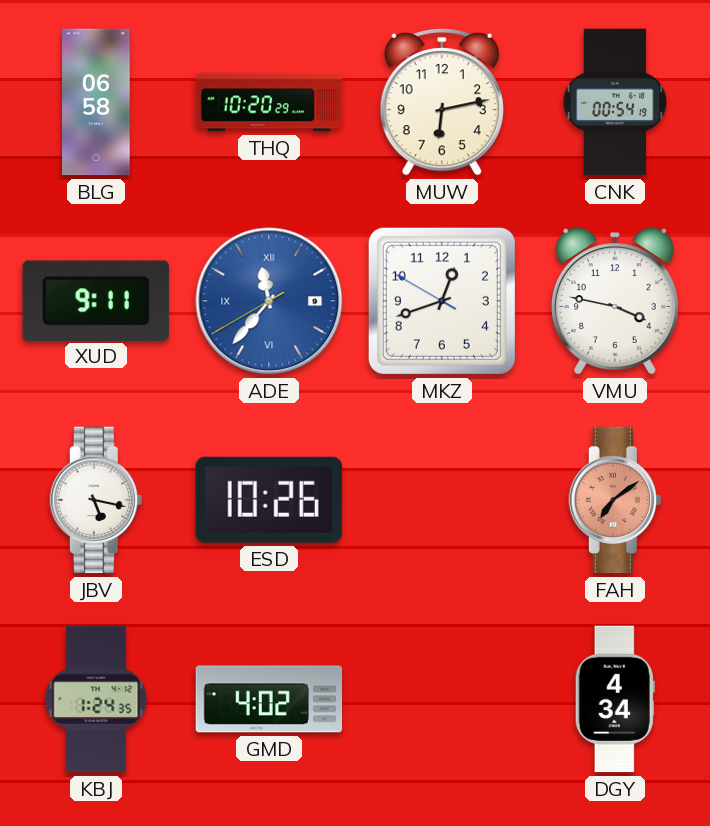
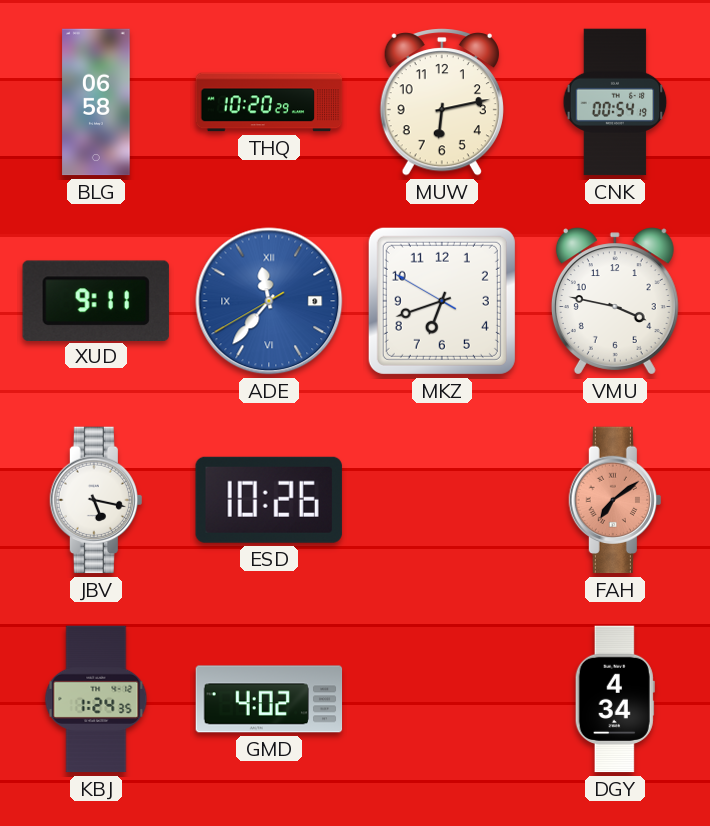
MKZ: 12:41 -> 6:41
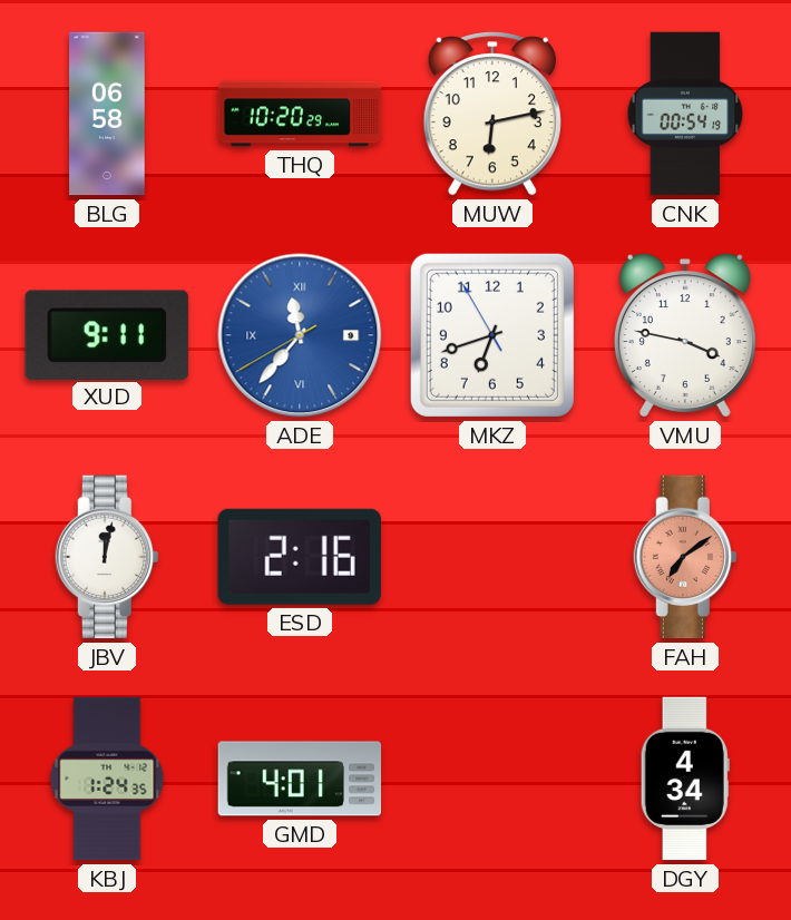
MKZ: 6:41:50 -> 6:41:55
JBV: 5:17 -> 12:02
ESD: 10:26 -> 2:16
GMD: 4:02 -> 4:01
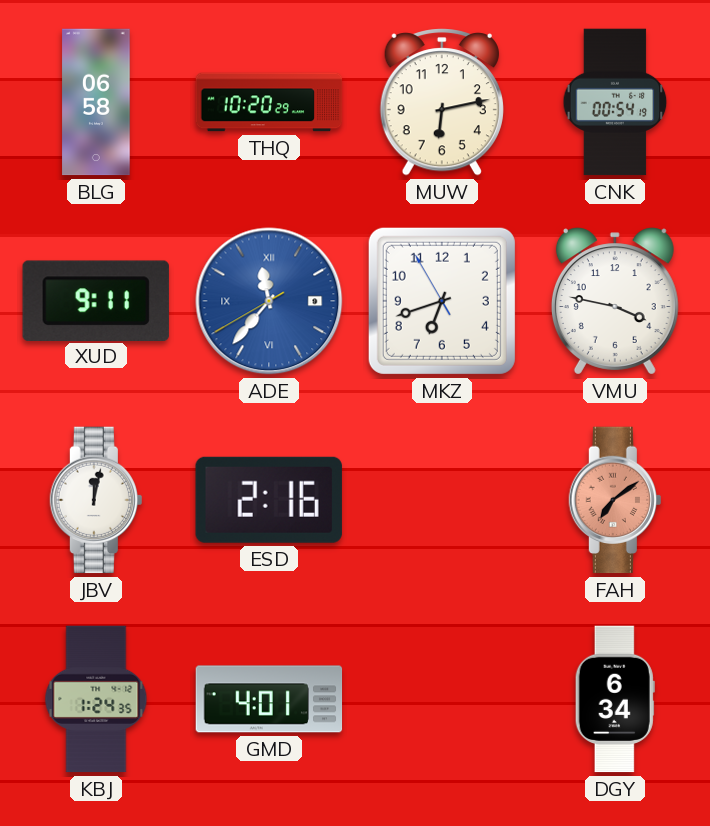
DGY: 4:34 -> 6:34
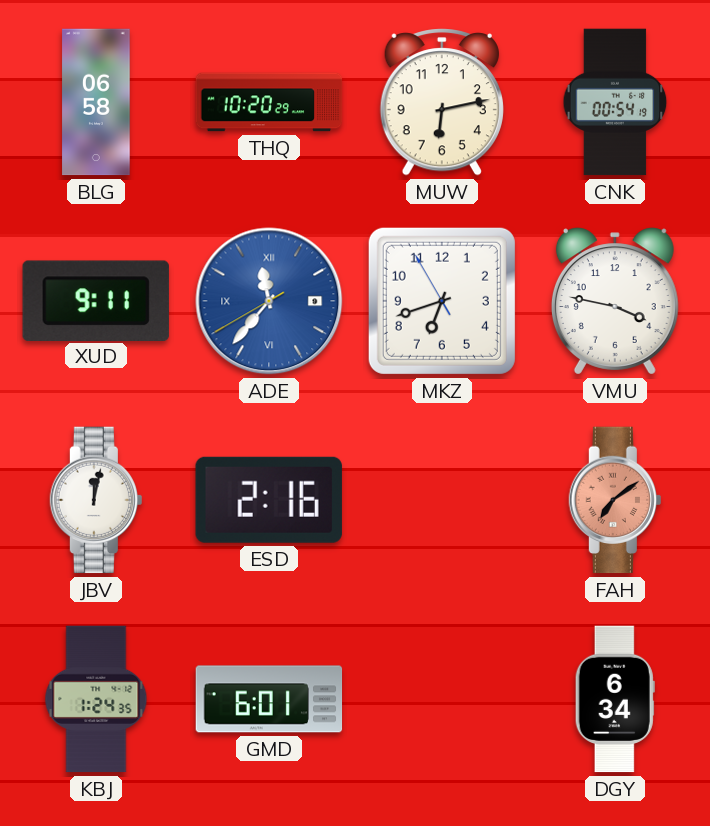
GMD: 4:01 -> 6:01
